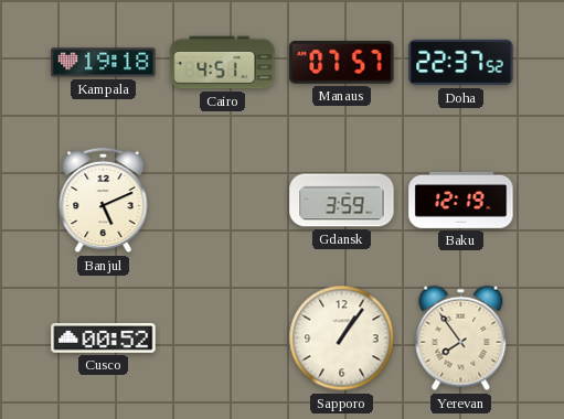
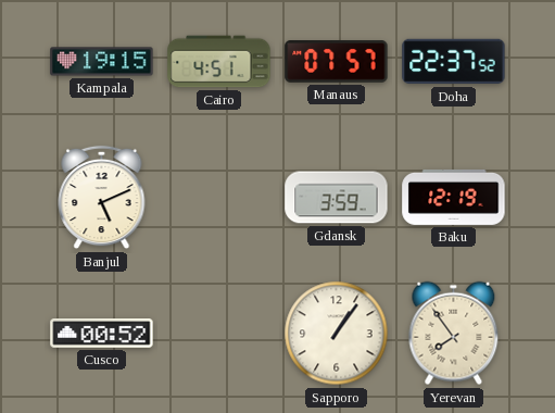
Kampala: 19:18 -> 19:15
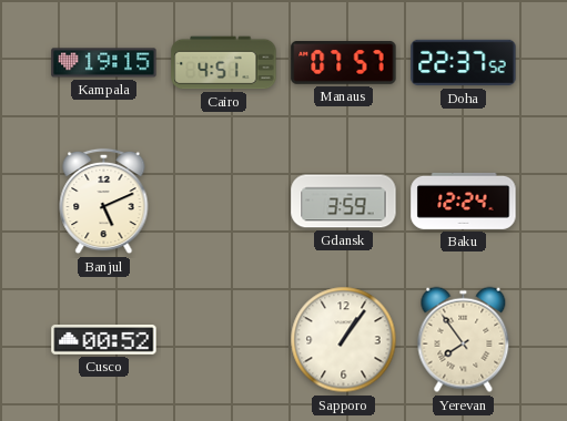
Baku: 12:19 -> 12:24
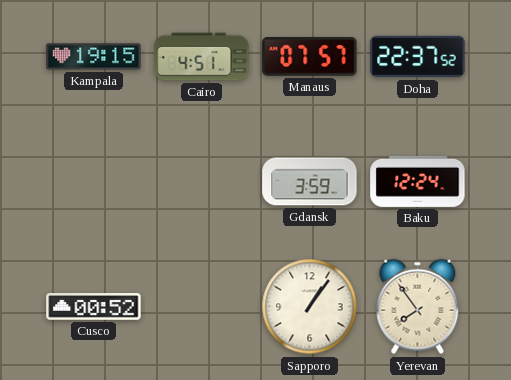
Banjul: 5:11 -> none
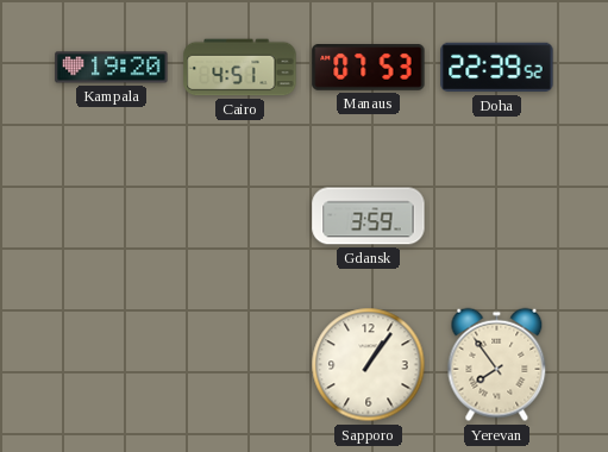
Kampala: 19:15 -> 19:20
Manaus: 07:57 -> 07:53
Doha: 22:37 -> 22:39
Baku: 12:24 -> none
Cusco: 00:52 -> none
